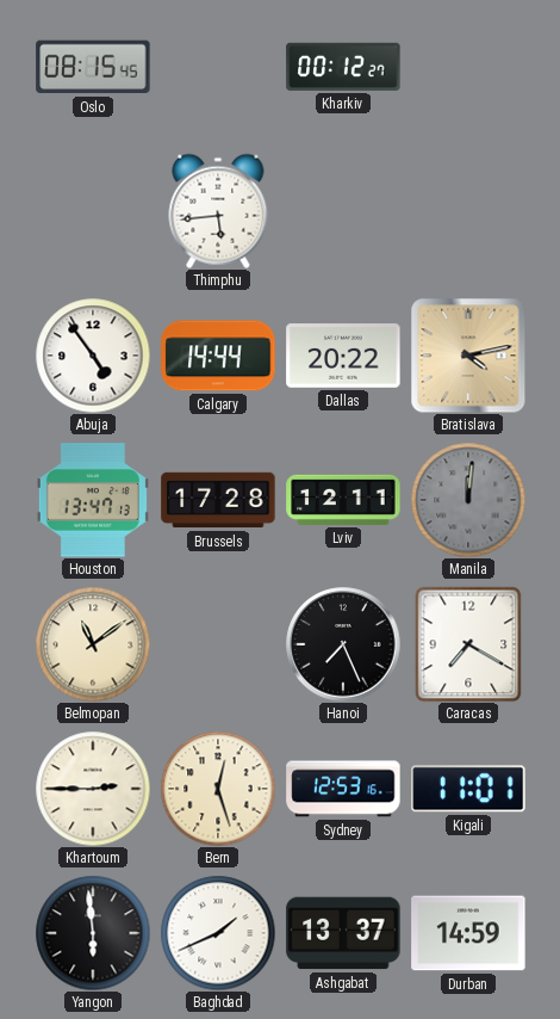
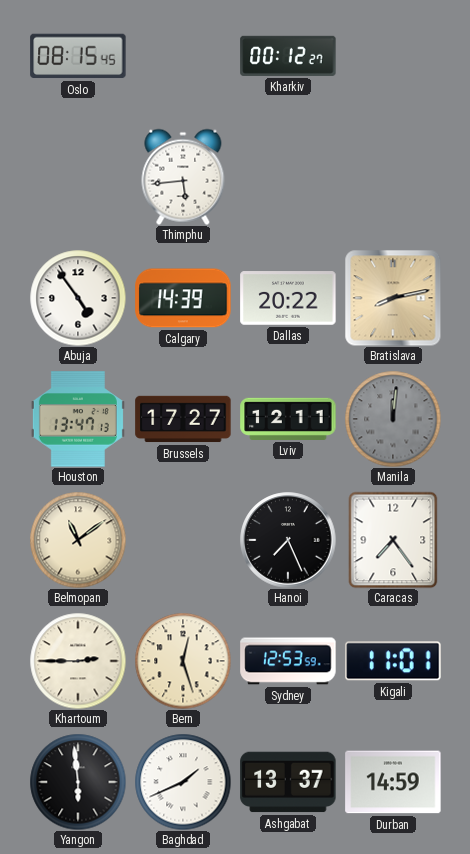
Calgary: 14:44 -> 14:39
Bratislava: 4:13 -> 8:13
Brussels: 17:28 -> 17:27
Caracas: 7:20 -> 7:24
Sydney: 12:53:16 -> 12:53:59
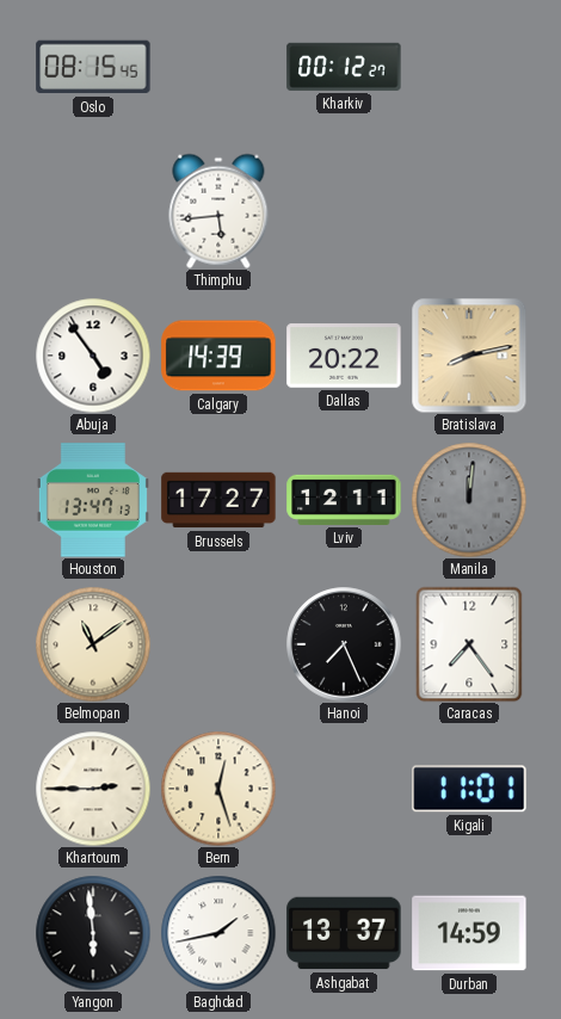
Sydney: 12:53 -> none
Baghdad: 1:41 -> 1:43
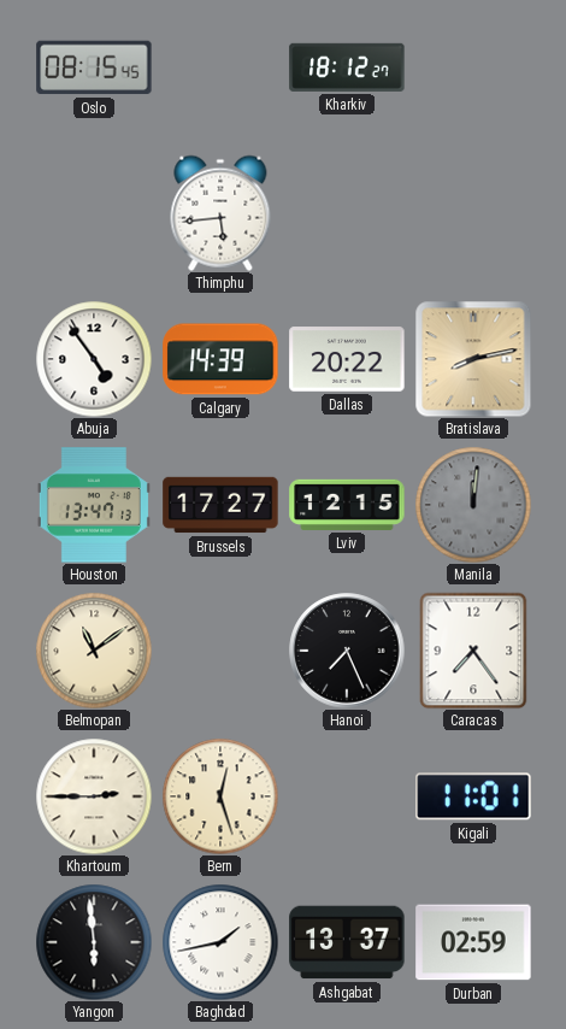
Kharkiv: 00:12 -> 18:12
Lviv: 12:11 -> 12:15
Durban: 14:59 -> 02:59
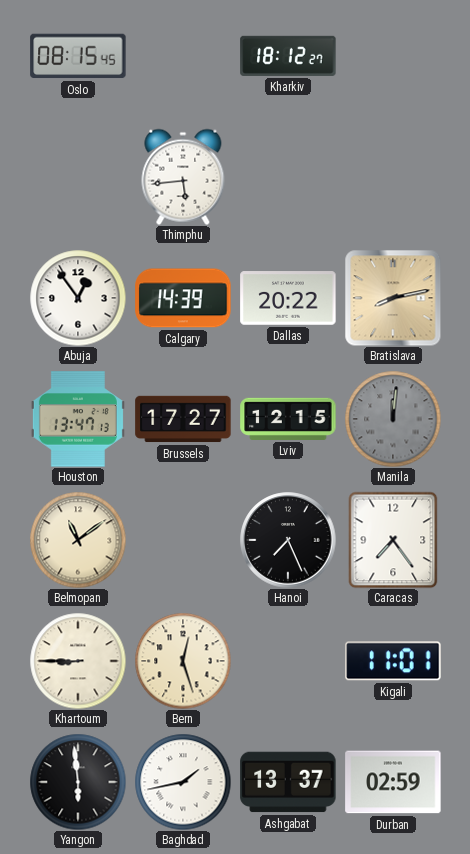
Abuja: 4:54 -> 12:54
Khartoum: 2:45 -> 8:45
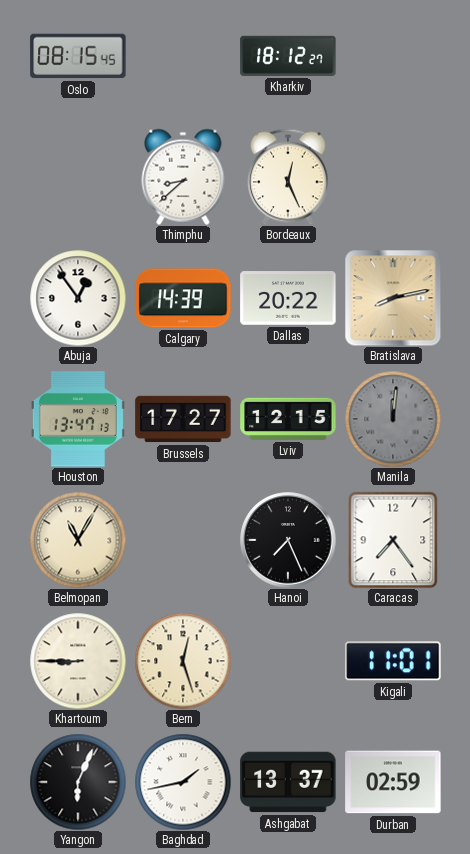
Thimphu: 5:44 -> 8:38
Bordeaux: none -> 12:26
Belmopan: 11:09 -> 11:05
Yangon: 5:59 -> 6:04
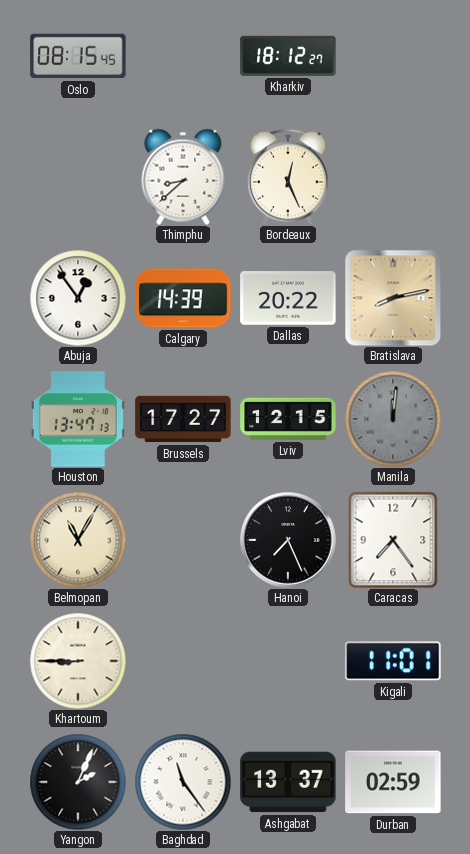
Bern: 12:27 -> none
Yangon: 6:04 -> 2:04
Baghdad: 1:43 -> 11:24
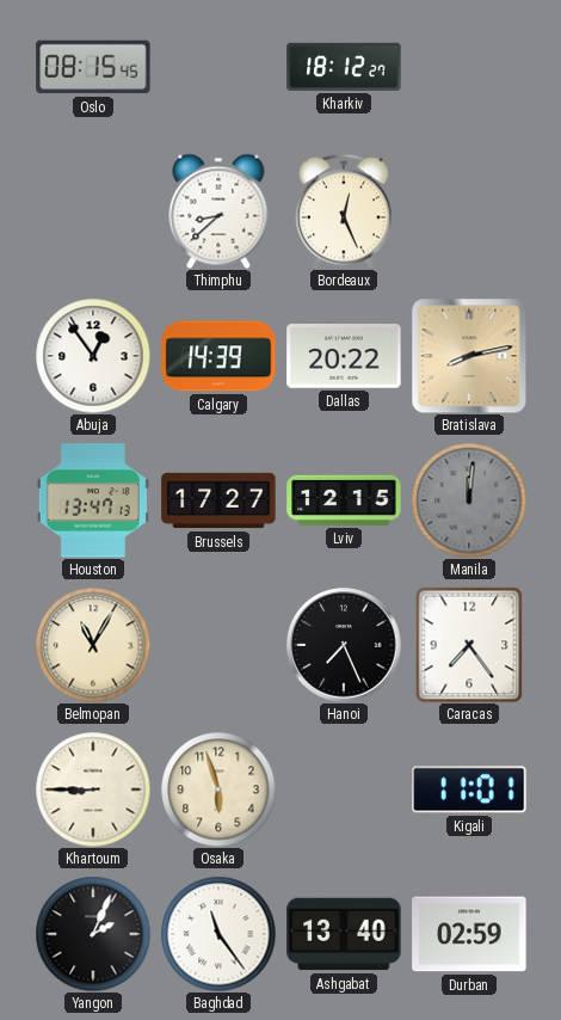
Osaka: none -> 5:57
Ashgabat: 13:37 -> 13:40
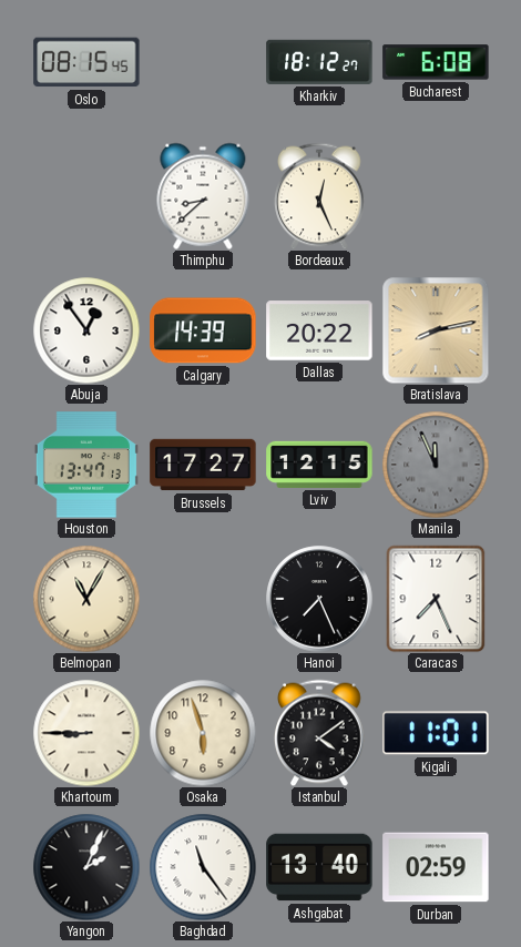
Bucharest: none -> 6:08
Manila: 12:01 -> 11:56
Caracas: 7:24 -> 7:26
Istanbul: none -> 4:09
